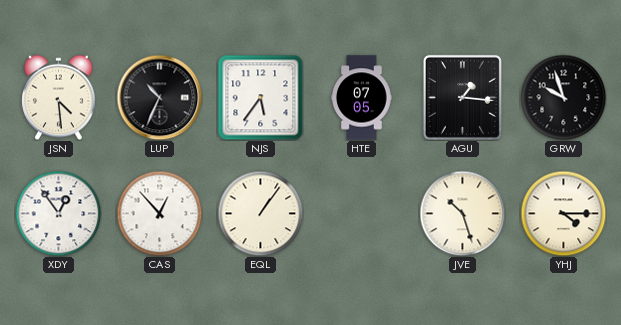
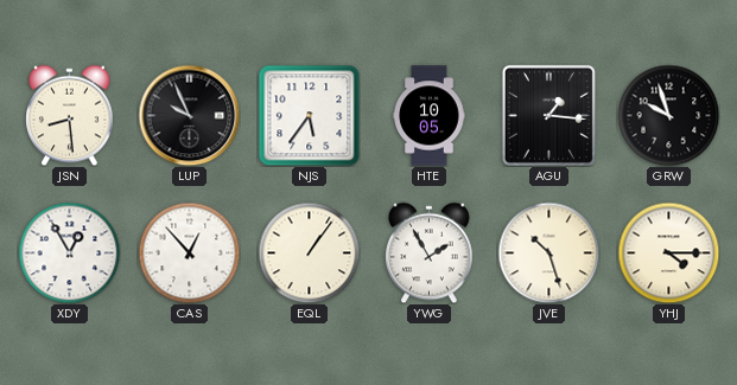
JSN: 4:29 -> 8:29
LUP: 10:34 -> 9:56
HTE: 07:05 -> 10:05
XDY: 12:54 -> 12:55
YWG: none -> 1:55
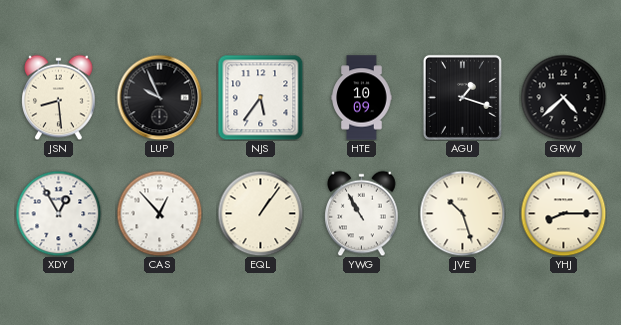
HTE: 10:05 -> 10:09
AGU: 1:16 -> 1:18
GRW: 9:57 -> 4:38
YWG: 1:55 -> 10:55
YHJ: 4:15 -> 8:15
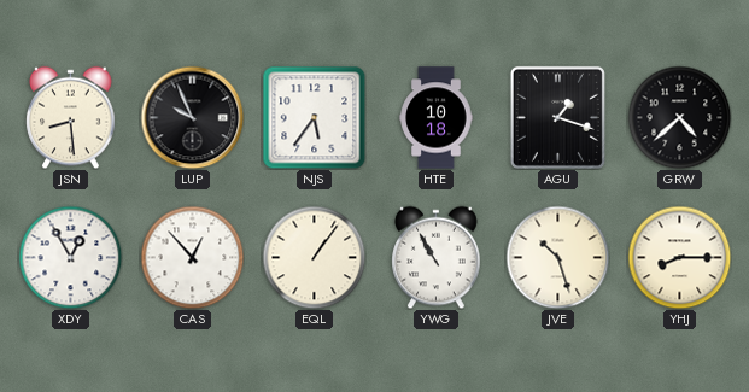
HTE: 10:09 -> 10:18
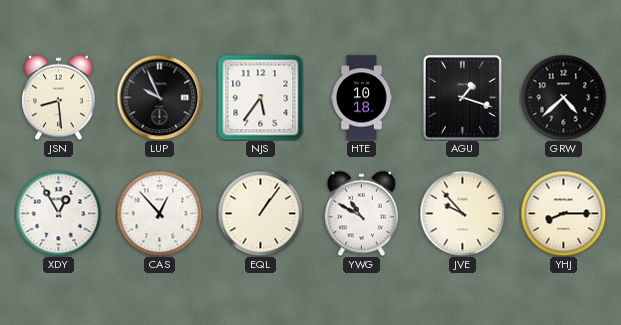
YWG: 10:55 -> 10:50
JVE: 10:27 -> 9:53
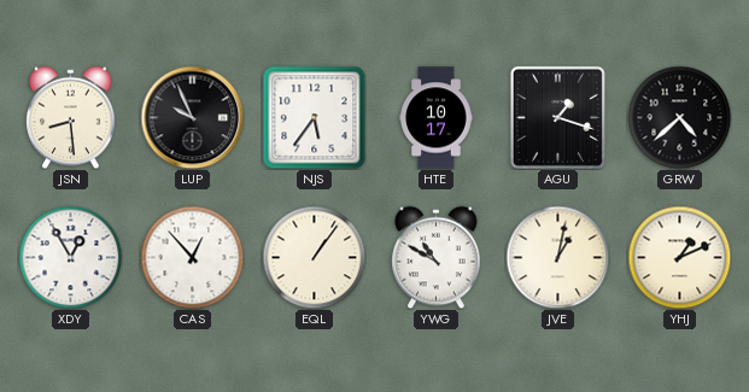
HTE: 10:18 -> 10:17
JVE: 9:53 -> 1:02
YHJ: 8:15 -> 1:11
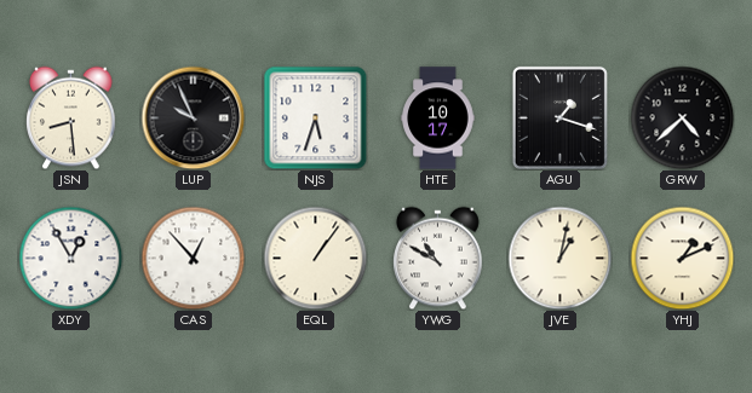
NJS: 5:36 -> 5:33
